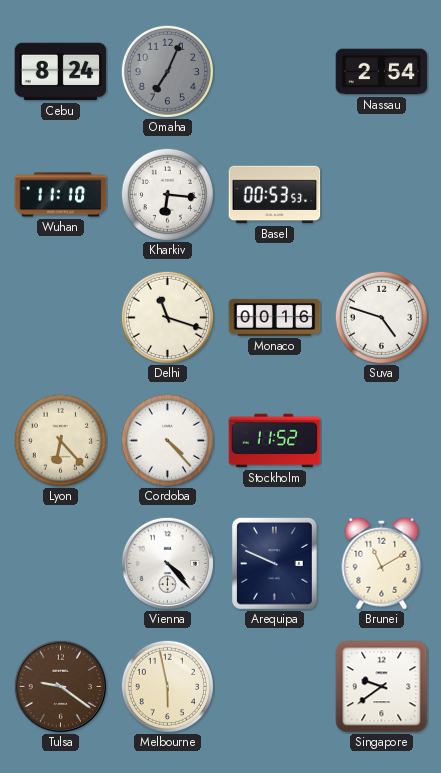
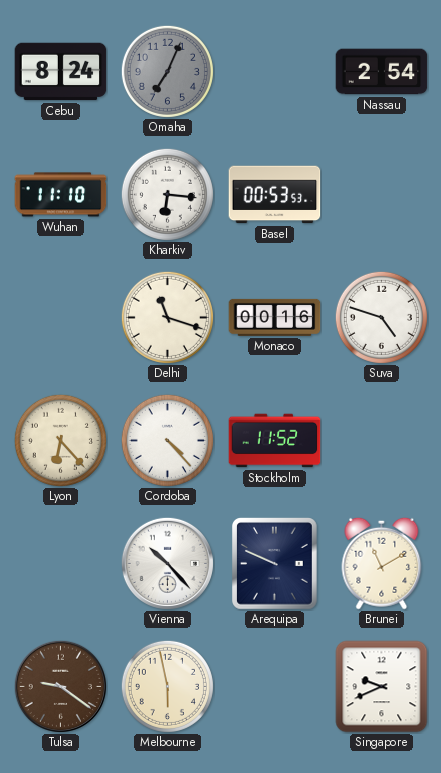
Vienna: 4:23 -> 10:23
Singapore: 9:39 -> 9:41
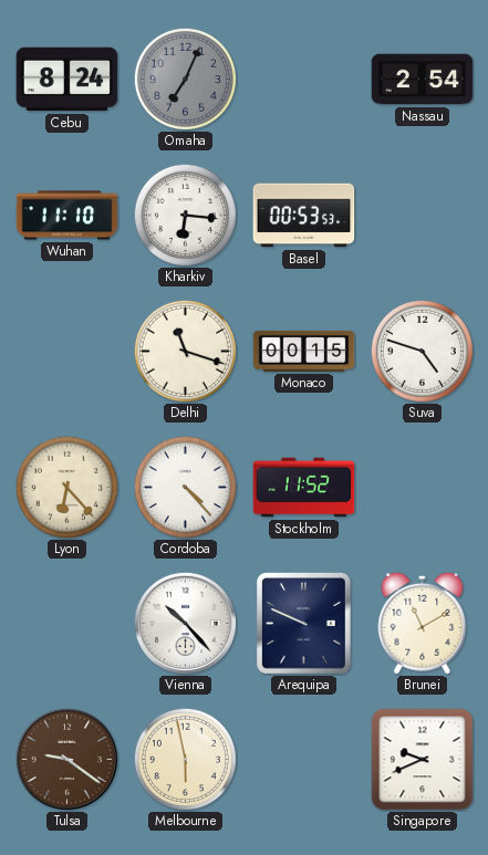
Monaco: 00:16 -> 00:15
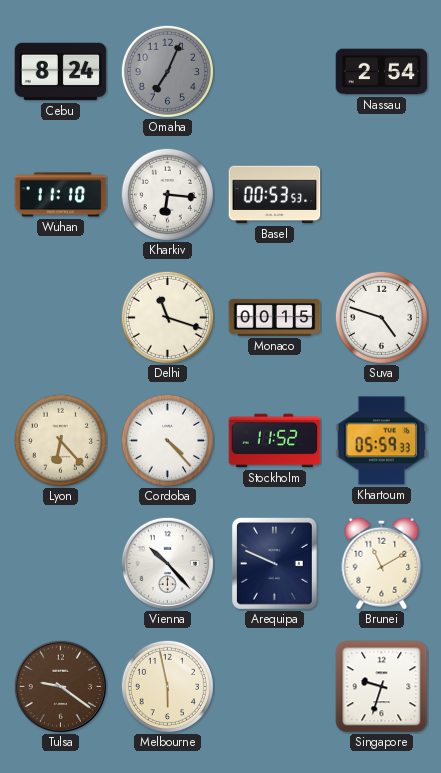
Khartoum: none -> 05:59
Singapore: 9:41 -> 9:33
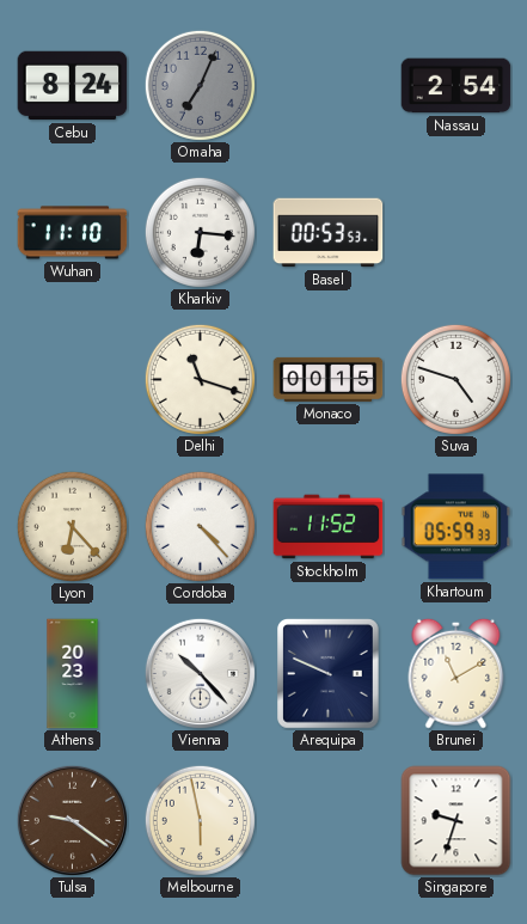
Athens: none -> 20:23
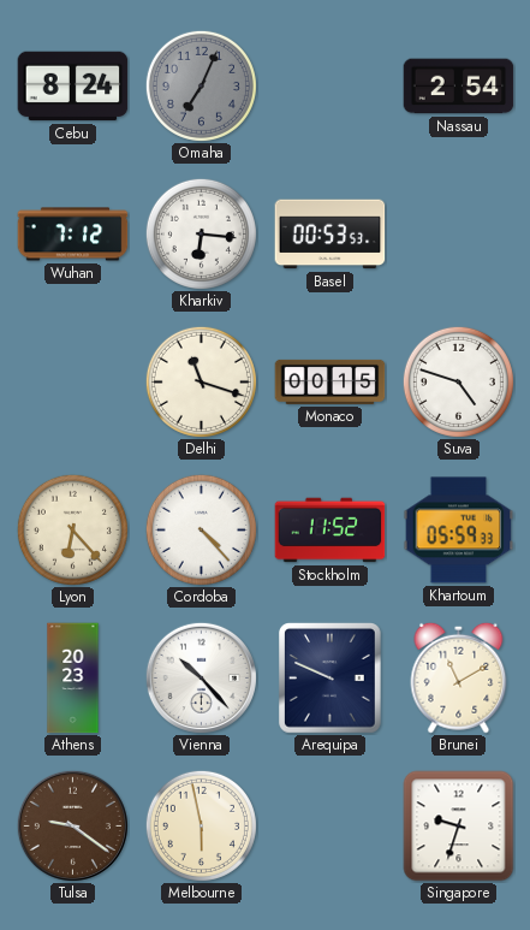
Wuhan: 11:10 -> 7:12
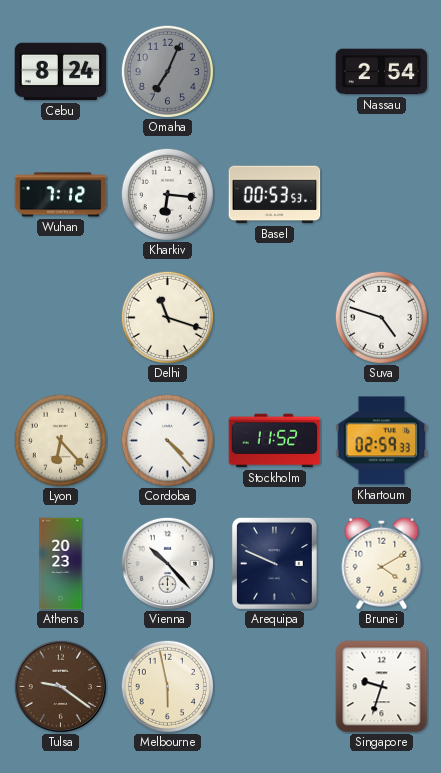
Monaco: 00:15 -> none
Khartoum: 05:59 -> 02:59
Brunei: 11:10 -> 4:10
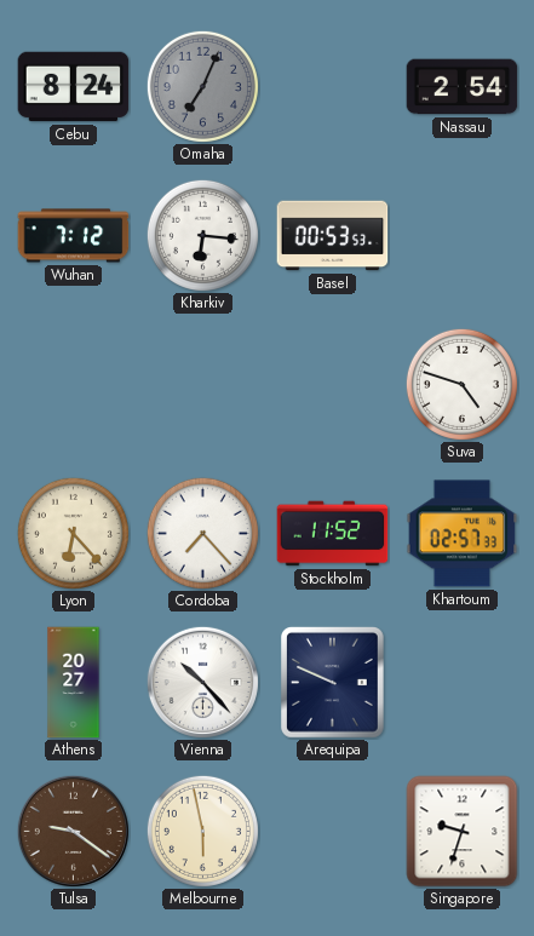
Delhi: 11:18 -> none
Cordoba: 4:23 -> 7:23
Khartoum: 02:59 -> 02:57
Athens: 20:23 -> 20:27
Brunei: 4:10 -> none
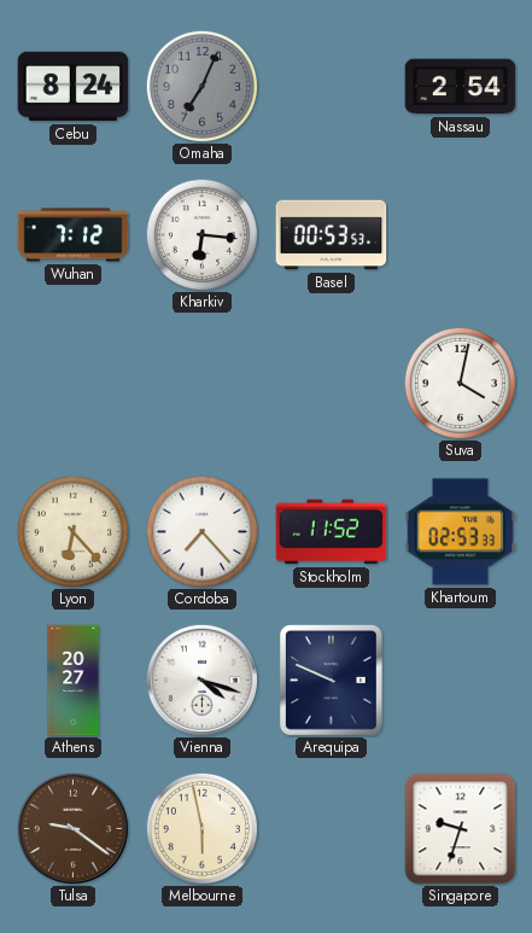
Suva: 4:48 -> 4:02
Khartoum: 02:57 -> 02:53
Vienna: 10:23 -> 4:18
